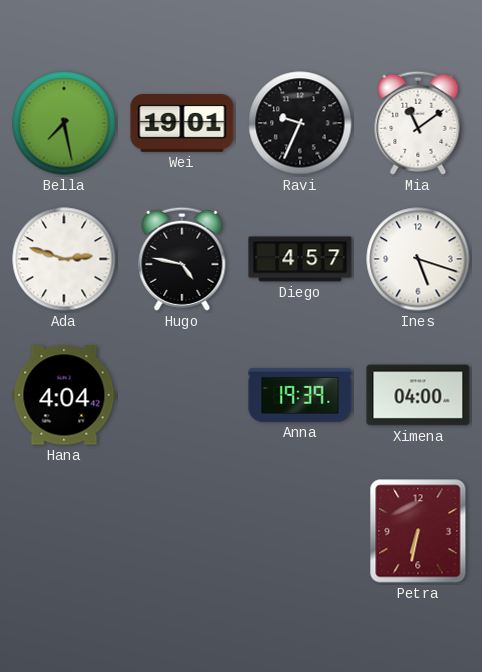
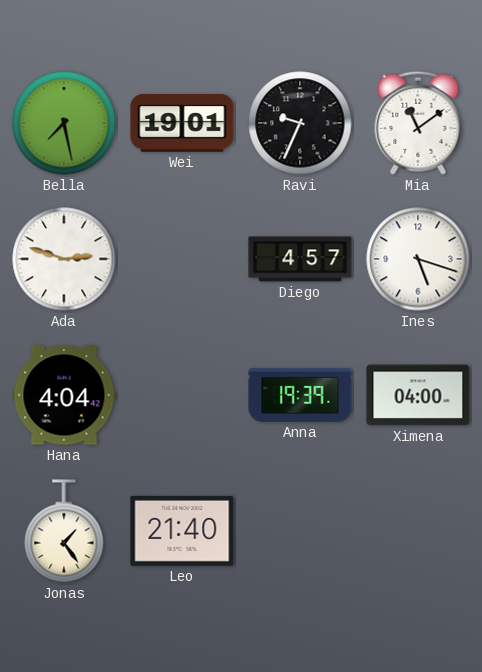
Hugo: 4:47 -> none
Jonas: none -> 1:24
Leo: none -> 21:40
Petra: 6:32 -> none
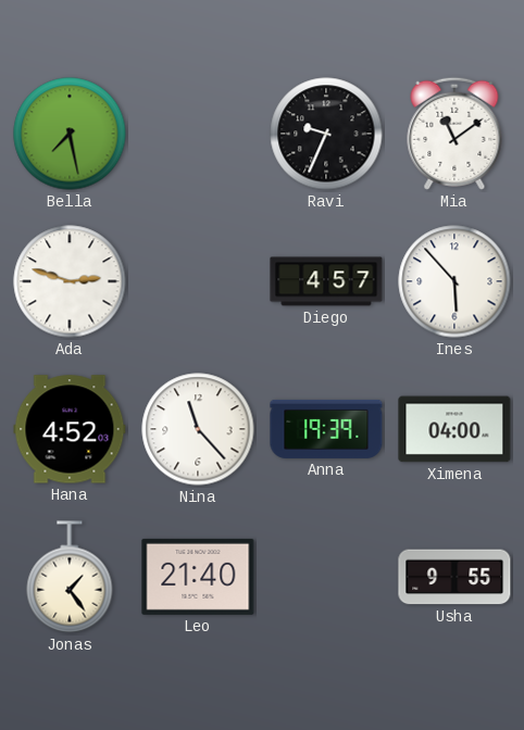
Wei: 19:01 -> none
Ines: 5:18 -> 5:53
Hana: 4:04 -> 4:52
Nina: none -> 11:23
Usha: none -> 9:55
